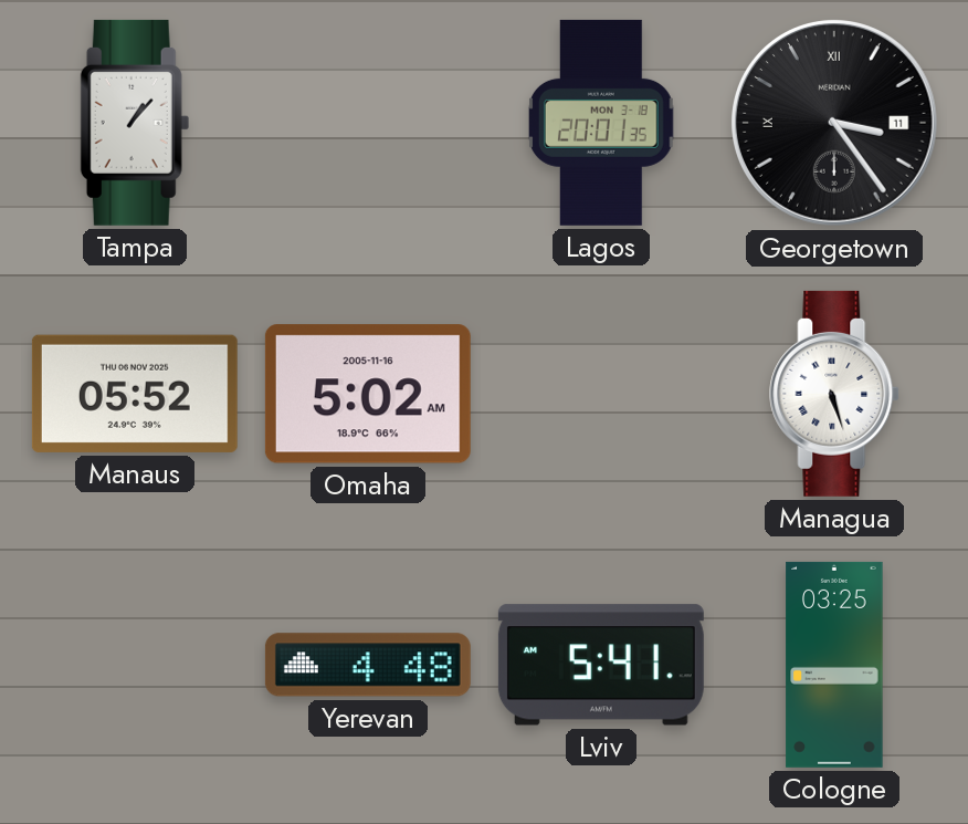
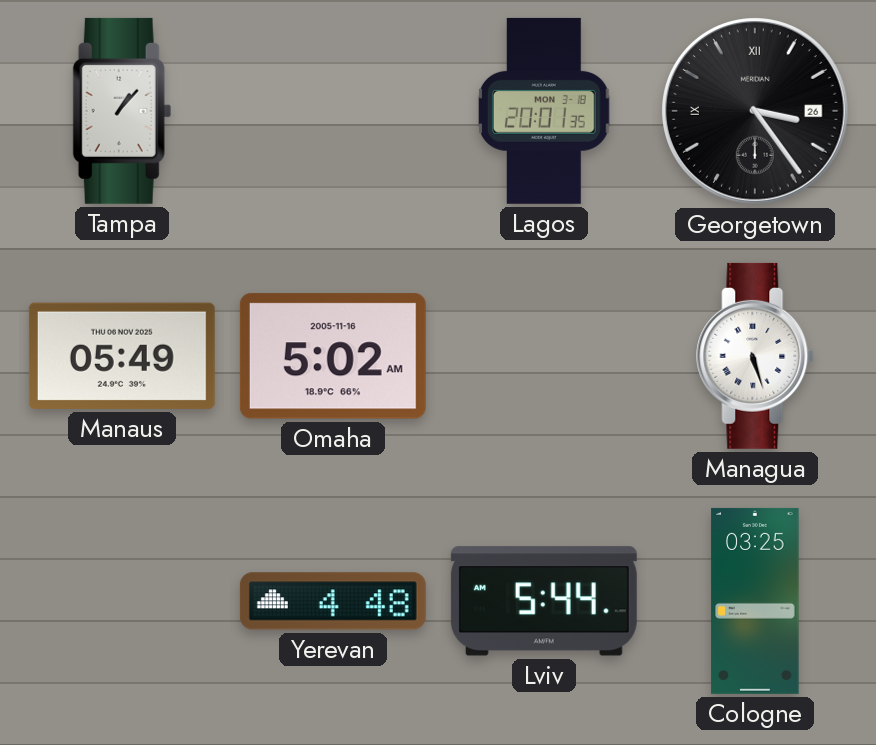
Georgetown date: 11 -> 26
Manaus: 05:52 -> 05:49
Lviv: 5:41 -> 5:44
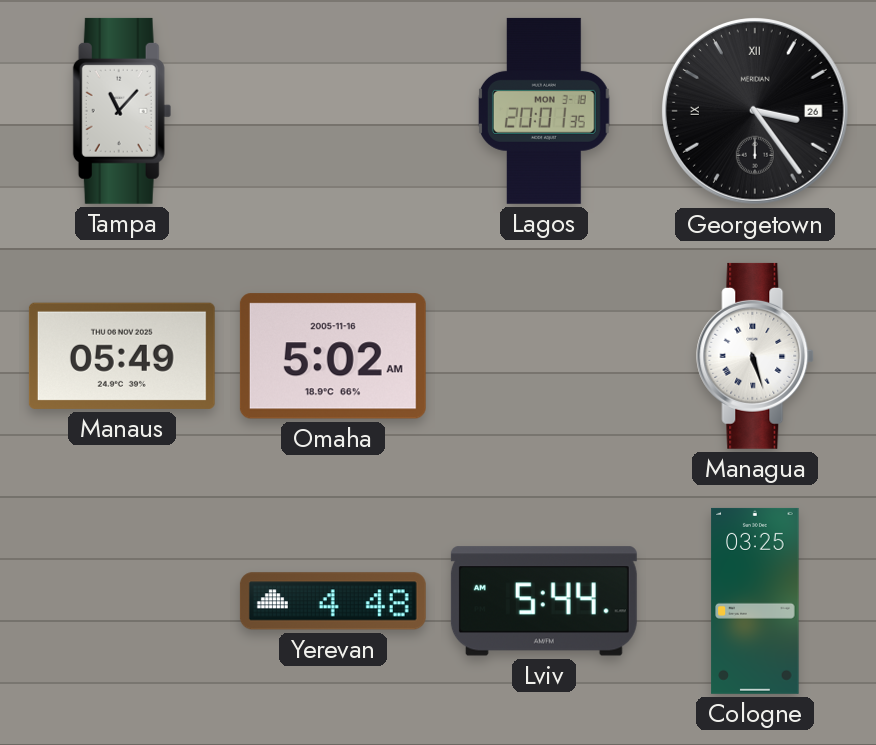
Tampa: 1:07 -> 11:07
